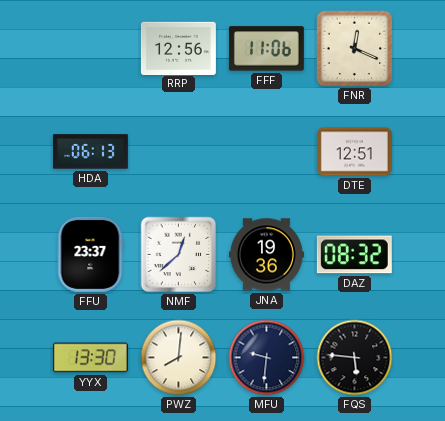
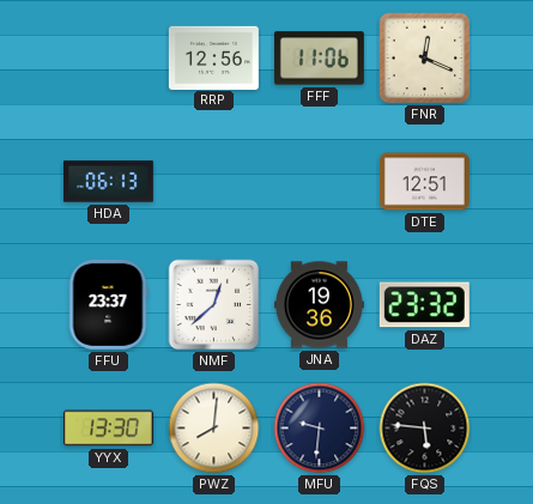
DAZ: 08:32 -> 23:32
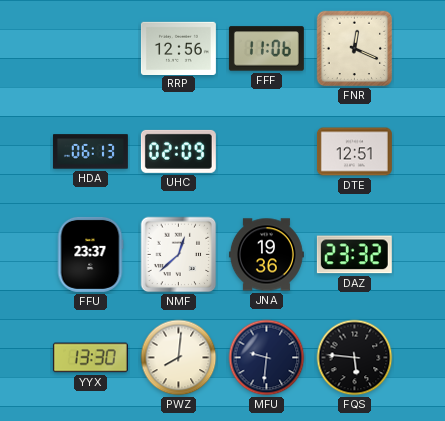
UHC: none -> 02:09
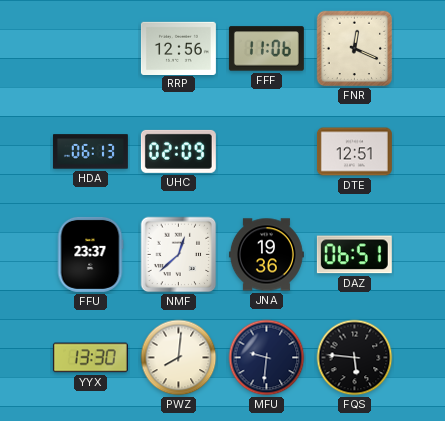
DAZ: 23:32 -> 06:51
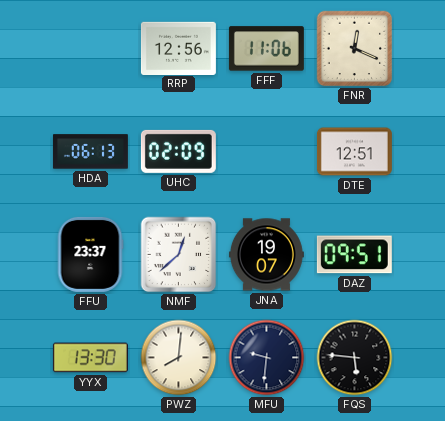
JNA: 19:36 -> 19:07
DAZ: 06:51 -> 09:51
